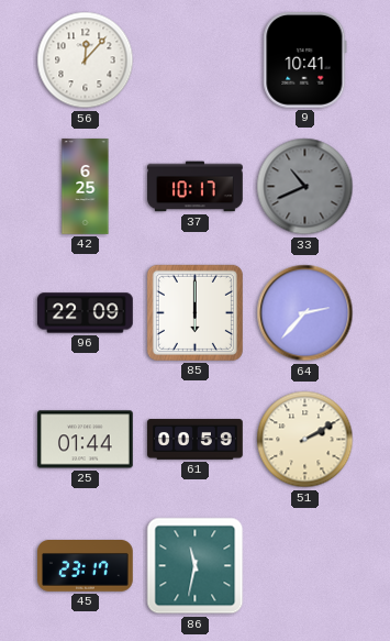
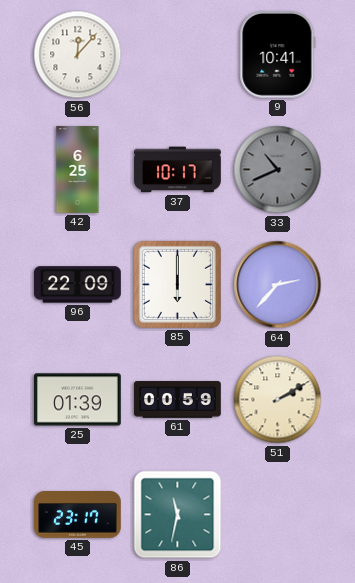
25: 01:44 -> 01:39
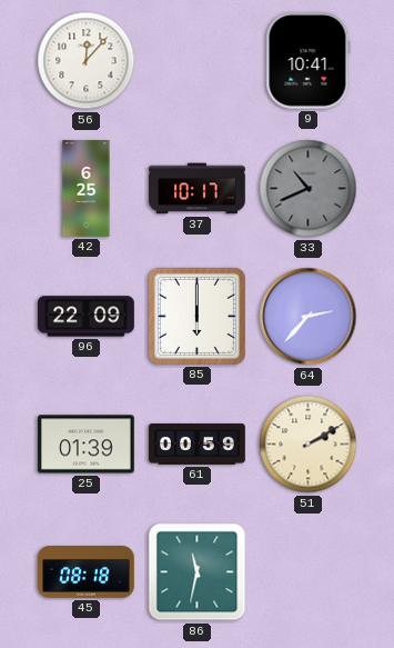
45: 23:17 -> 08:18
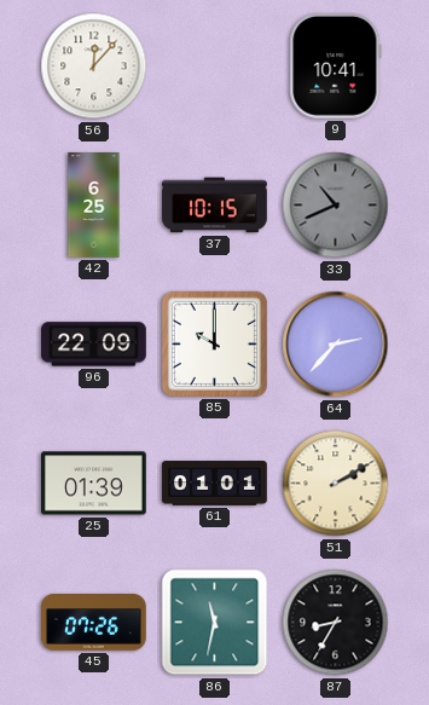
37: 10:17 -> 10:15
85: 6:00 -> 10:00
61: 00:59 -> 01:01
45: 08:18 -> 07:26
87: none -> 8:35
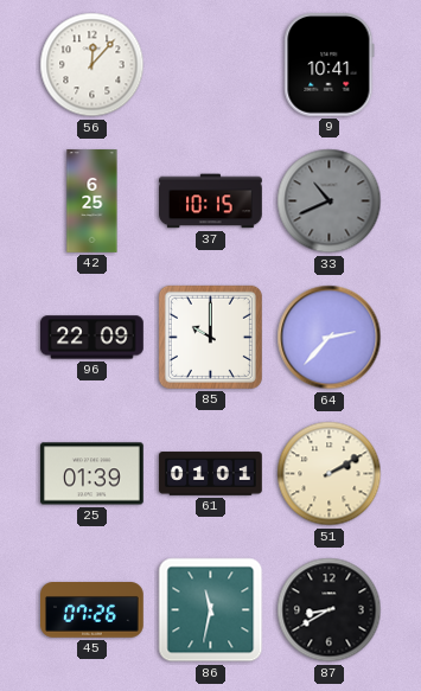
87: 8:35 -> 8:40
